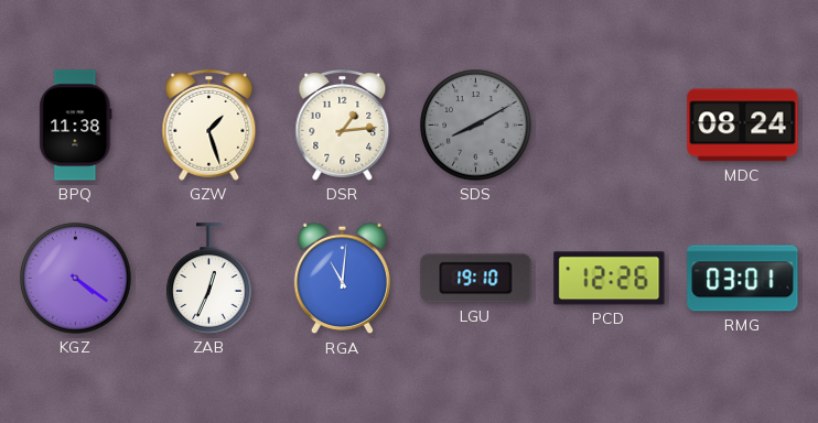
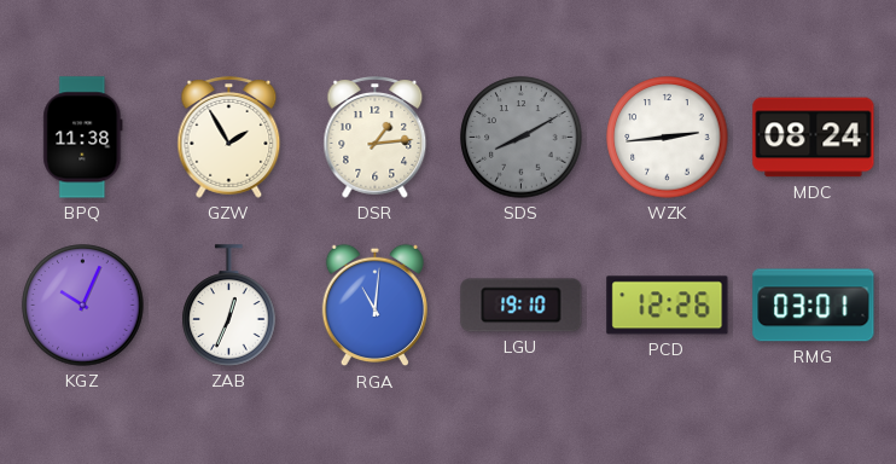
GZW: 1:27 -> 1:55
WZK: none -> 2:44
KGZ: 4:21 -> 10:04
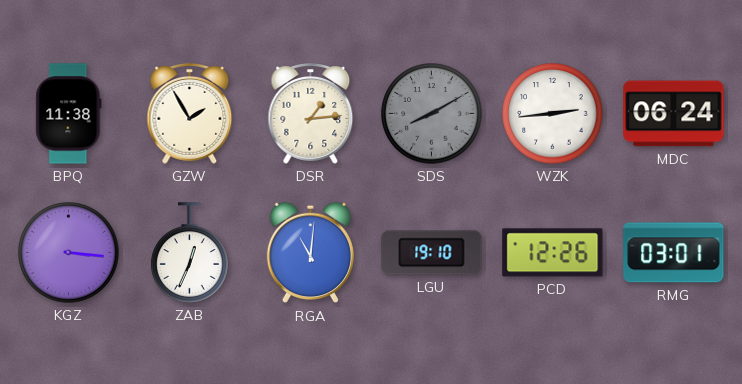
MDC: 08:24 -> 06:24
KGZ: 10:04 -> 3:16
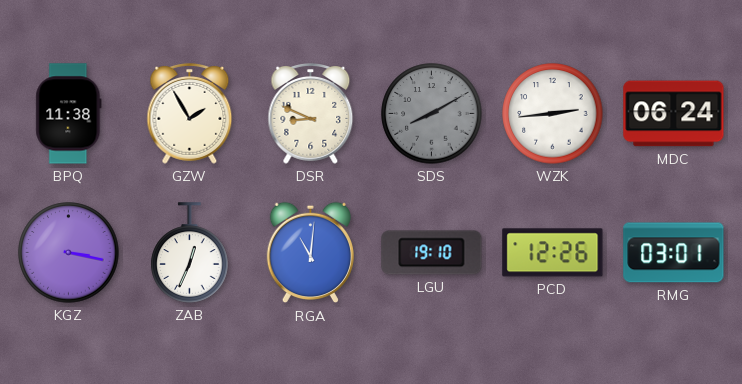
DSR: 1:14 -> 8:49
KGZ: 3:16 -> 3:17
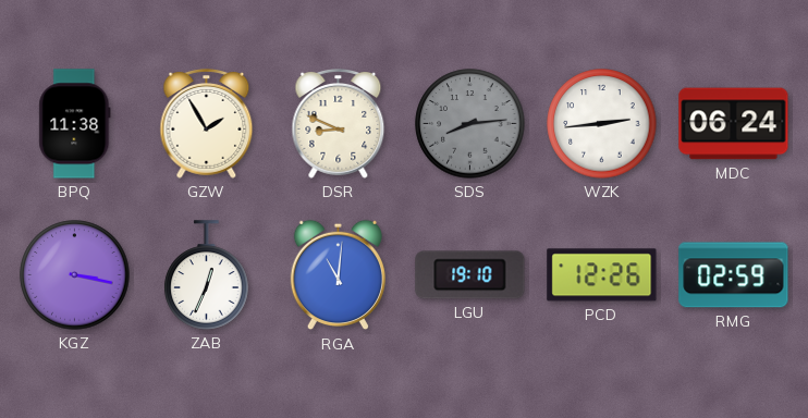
SDS: 8:10 -> 8:14
RMG: 03:01 -> 02:59
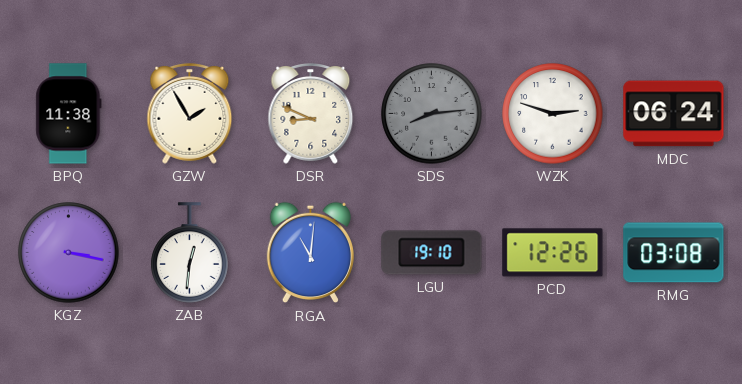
WZK: 2:44 -> 2:48
ZAB: 12:34 -> 12:31
RMG: 02:59 -> 03:08
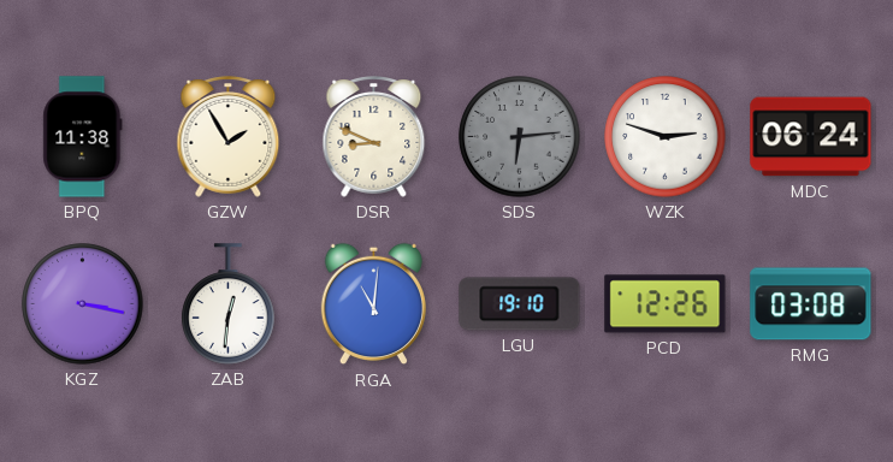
SDS: 8:14 -> 6:14
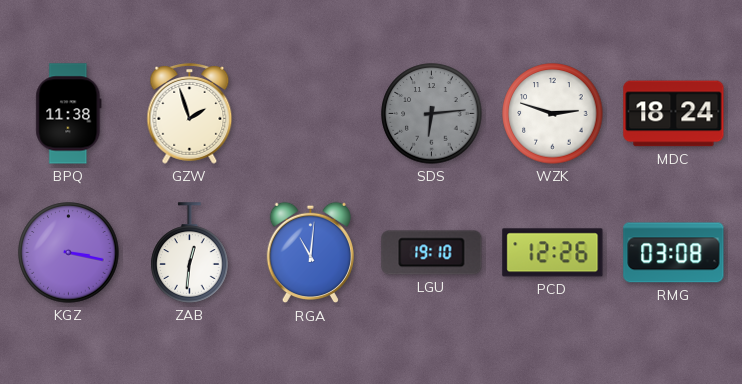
GZW: 1:55 -> 1:57
DSR: 8:49 -> none
MDC: 06:24 -> 18:24
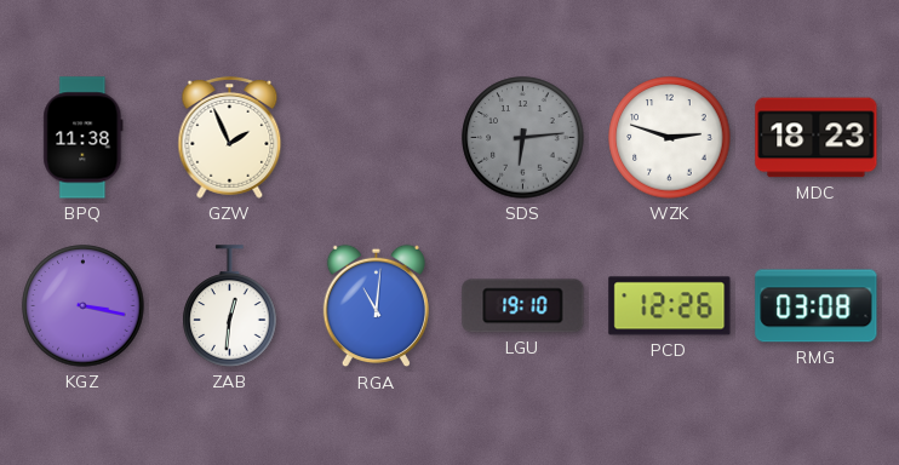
GZW: 1:57 -> 1:56
MDC: 18:24 -> 18:23
